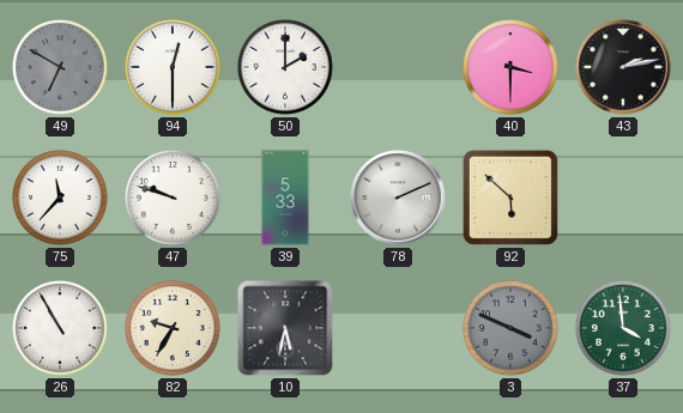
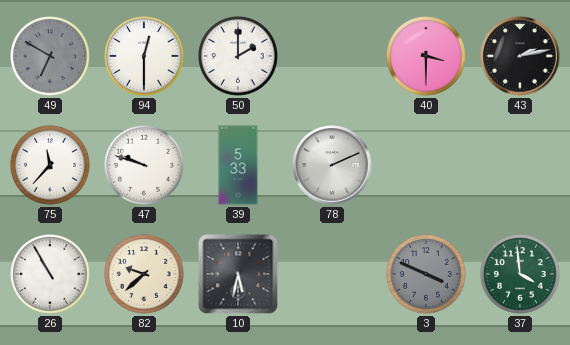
92: 5:52 -> none
82: 9:35 -> 9:38
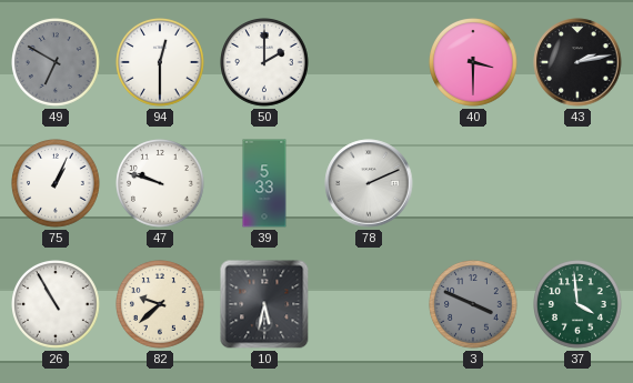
75: 11:37 -> 1:04
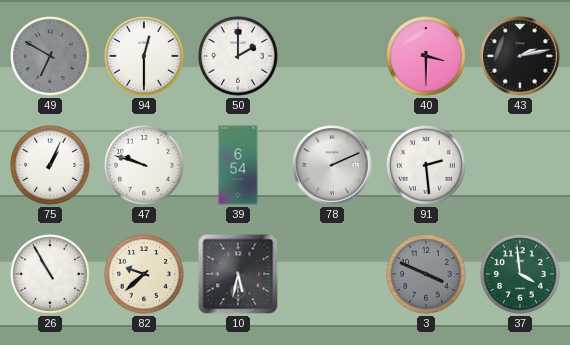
39: 5:33 -> 6:54
91: none -> 2:29
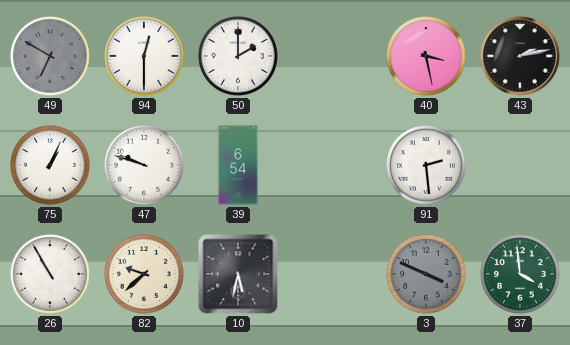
40: 3:30 -> 3:28
78: 2:11 -> none
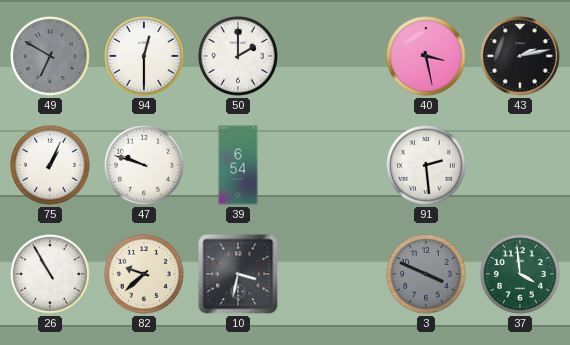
10: 5:32 -> 3:32
